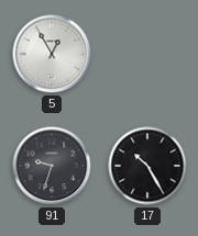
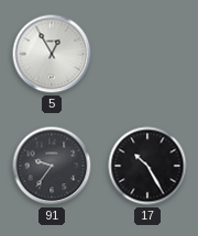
91: 9:33 -> 9:36
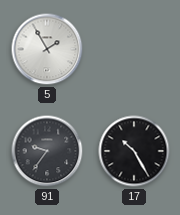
5: 12:55 -> 1:55
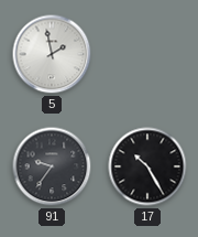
5: 1:55 -> 1:58
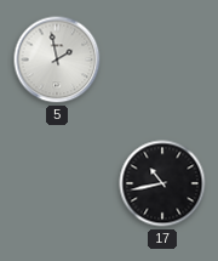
91: 9:36 -> none
17: 10:25 -> 10:43
